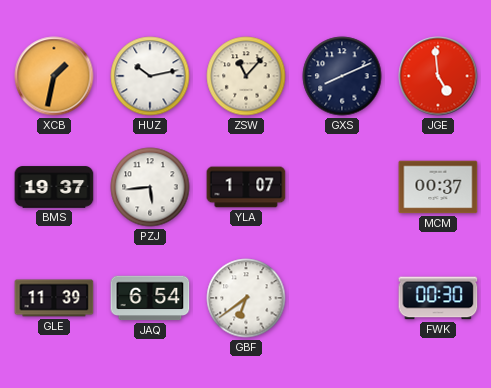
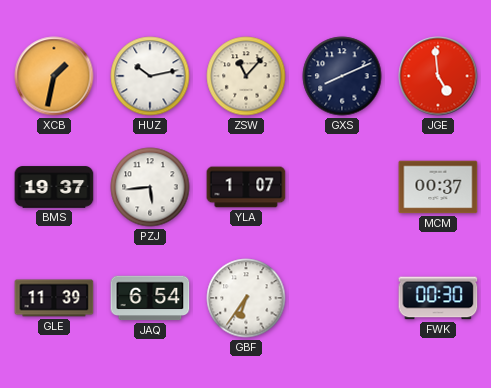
GBF: 6:39 -> 6:36
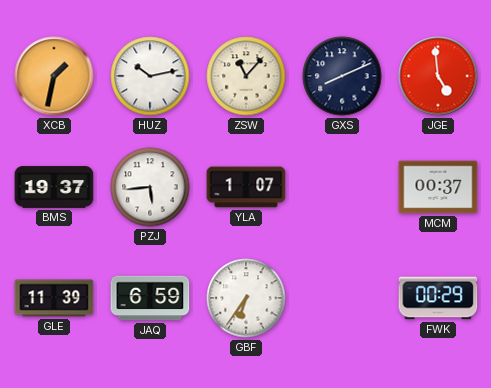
JAQ: 6:54 -> 6:59
FWK: 00:30 -> 00:29
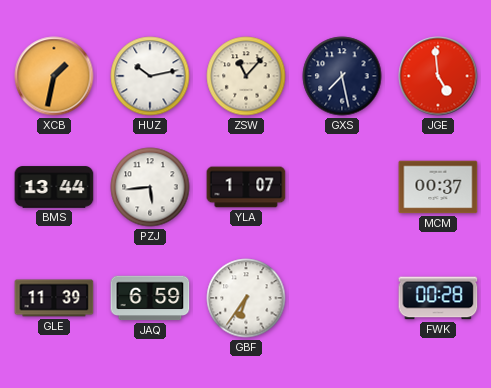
GXS: 8:11 -> 7:28
BMS: 19:37 -> 13:44
FWK: 00:29 -> 00:28
